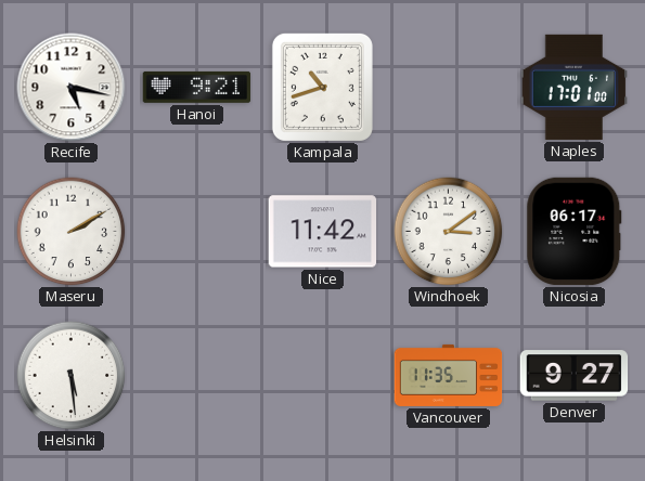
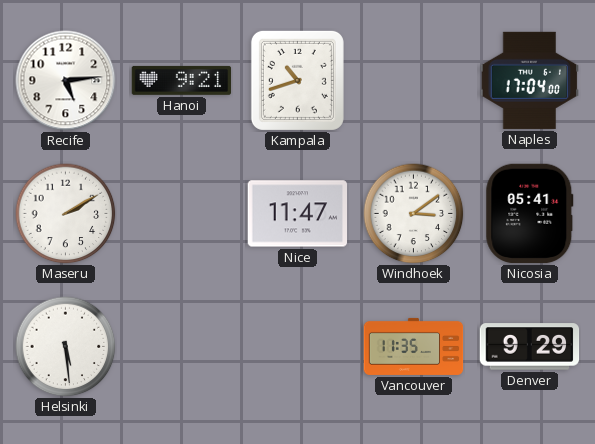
Recife: 5:17 -> 5:14
Naples: 17:01 -> 17:04
Nice: 11:42 -> 11:47
Nicosia: 06:17 -> 05:41
Denver: 9:27 -> 9:29
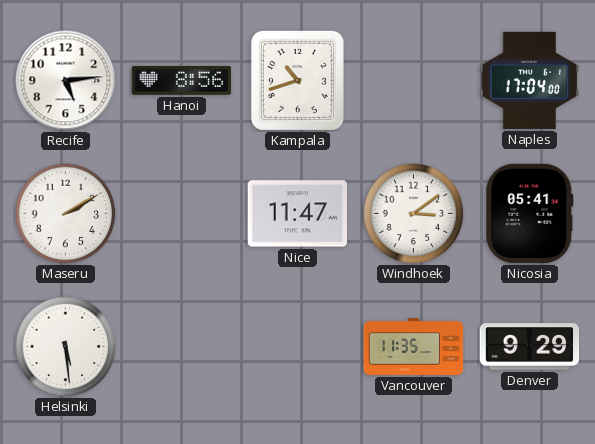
Hanoi: 9:21 -> 8:56
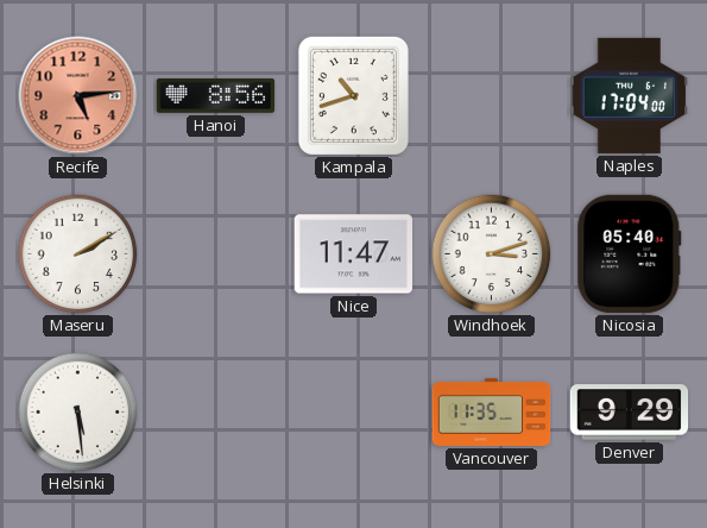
Recife dial: white -> salmon
Windhoek: 3:09 -> 3:12
Nicosia: 05:41 -> 05:40
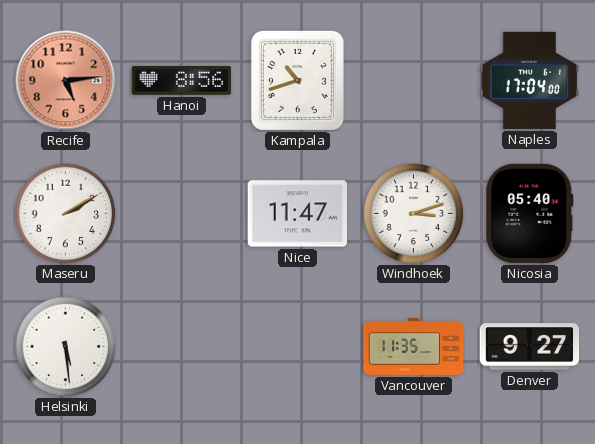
Denver: 9:29 -> 9:27
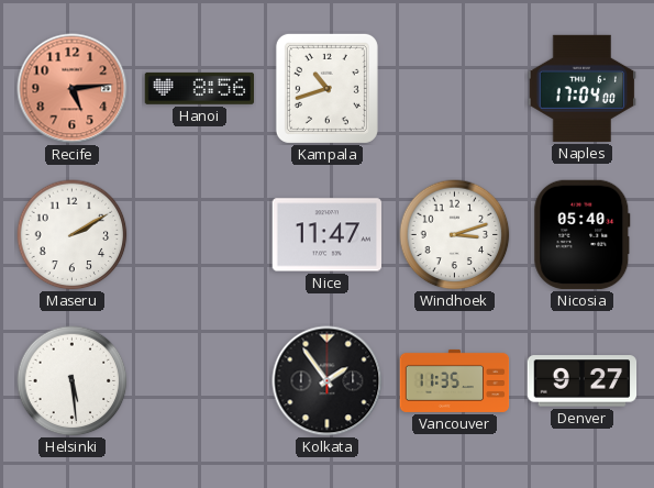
Kolkata: none -> 1:54
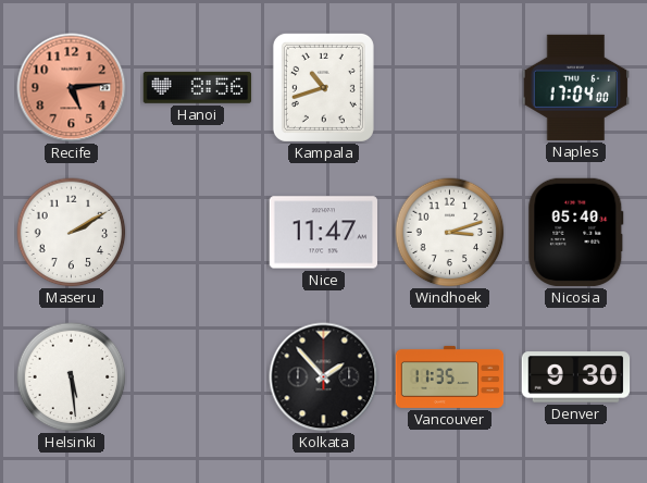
Kolkata: 1:54 -> 1:53
Denver: 9:27 -> 9:30
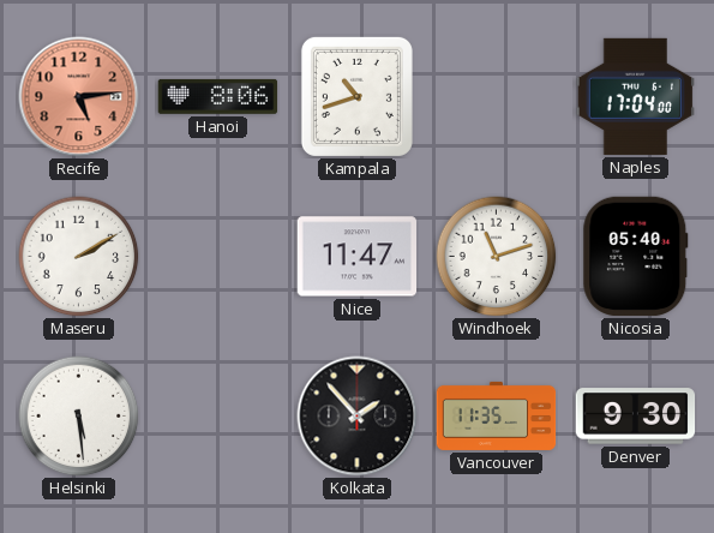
Hanoi: 8:56 -> 8:06
Windhoek: 3:12 -> 11:12
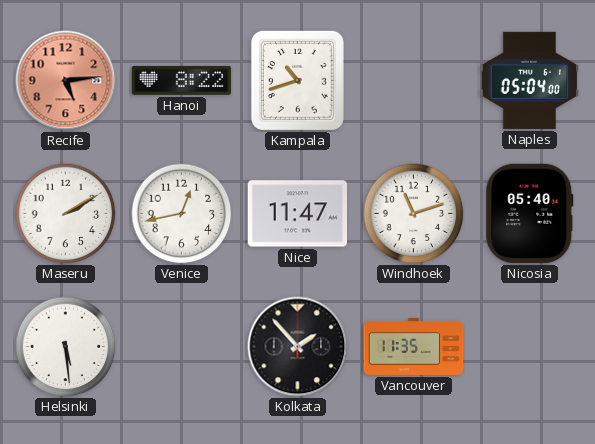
Hanoi: 8:06 -> 8:22
Naples: 17:04 -> 05:04
Venice: none -> 12:43
Denver: 9:30 -> none
